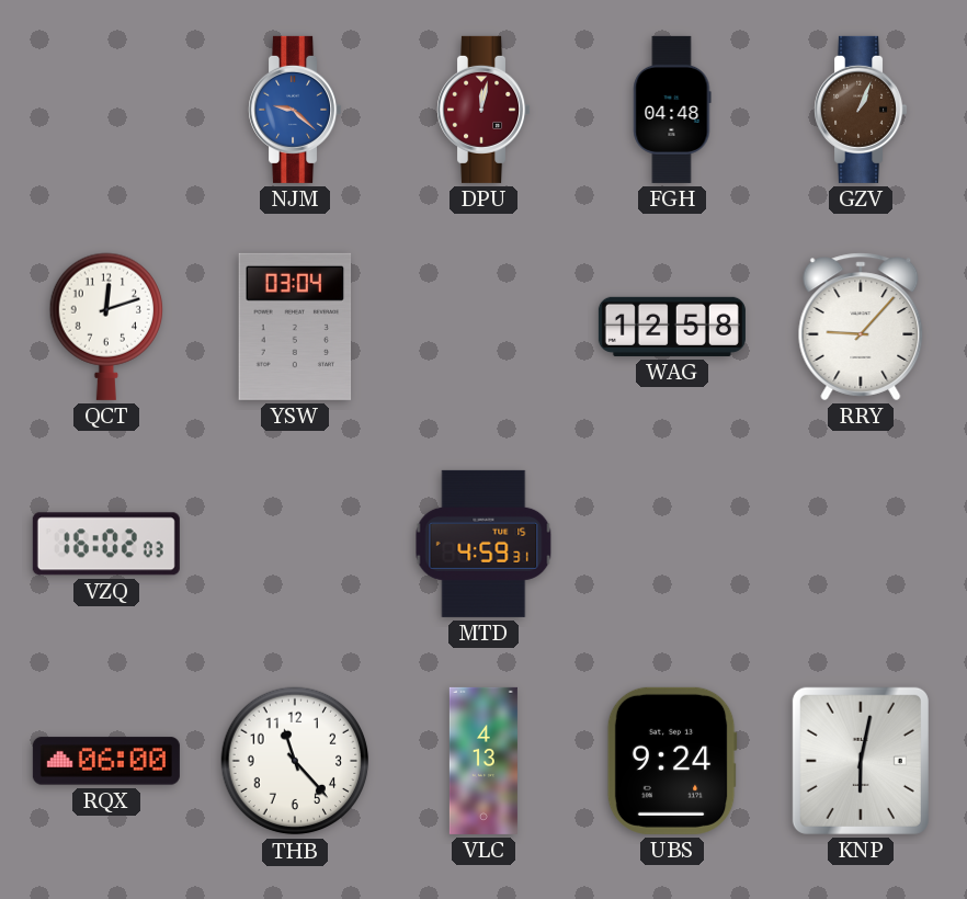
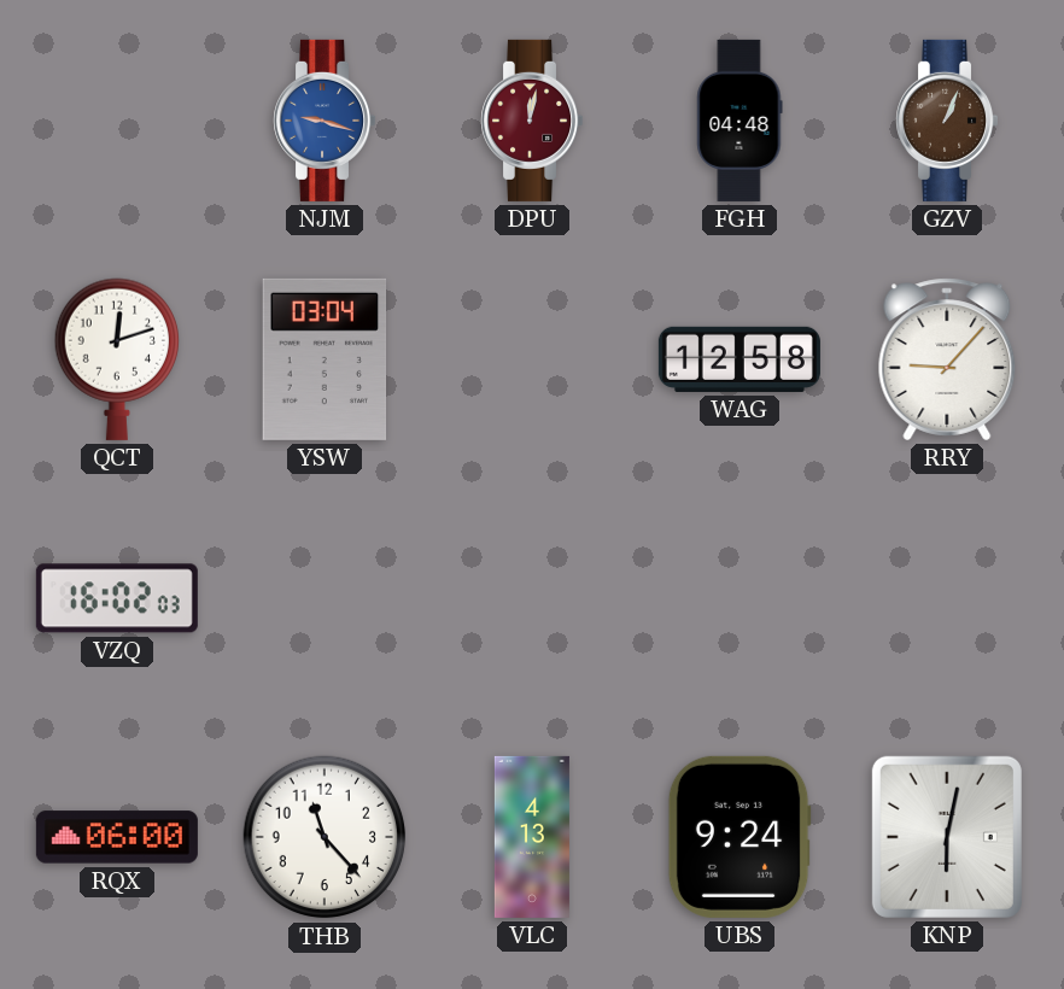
NJM: 9:22 -> 9:18
MTD: 4:59 -> none
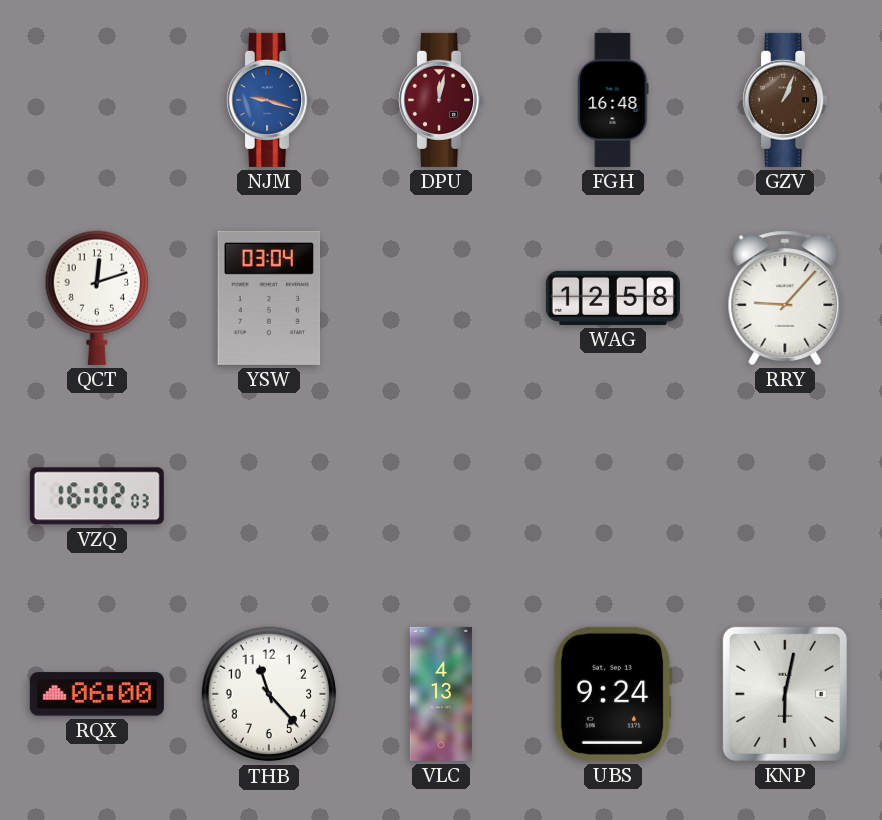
FGH: 04:48 -> 16:48
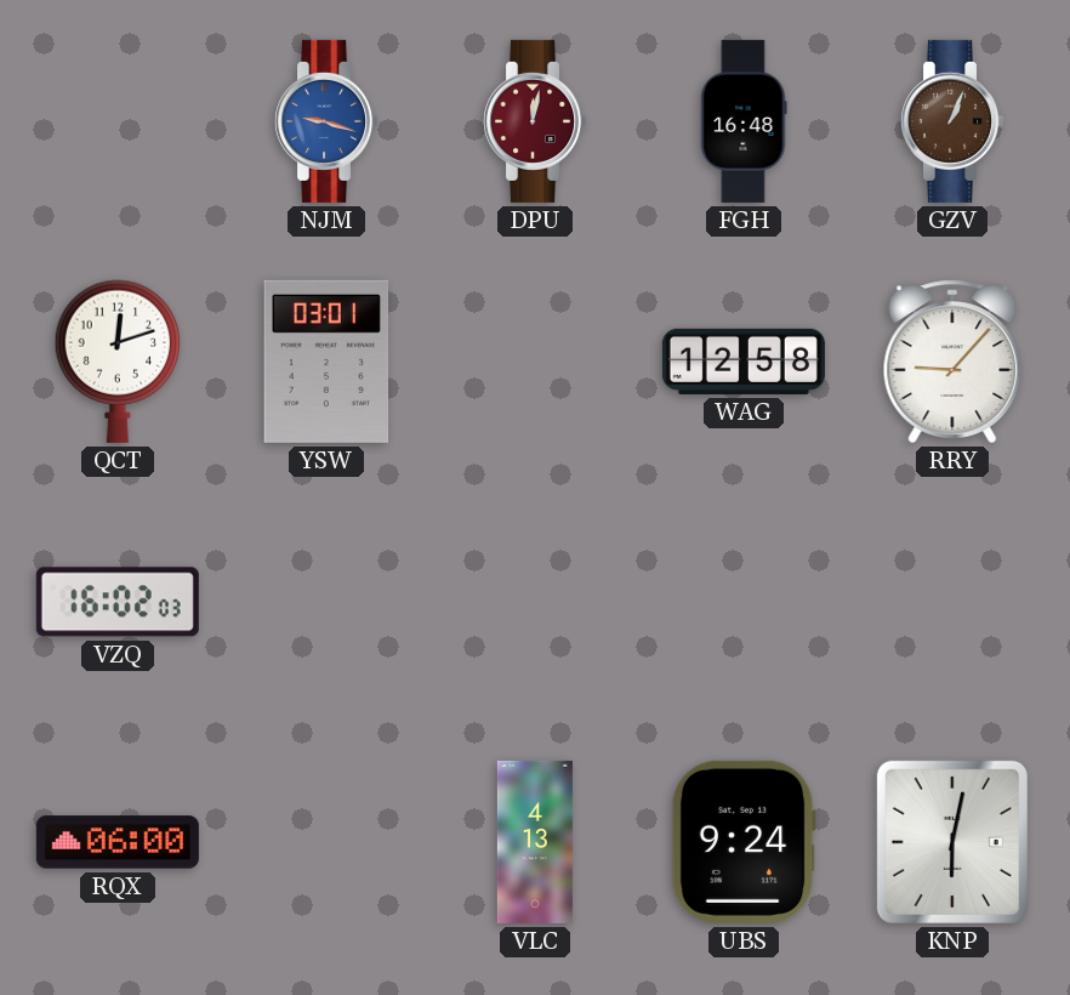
YSW: 03:04 -> 03:01
THB: 11:23 -> none
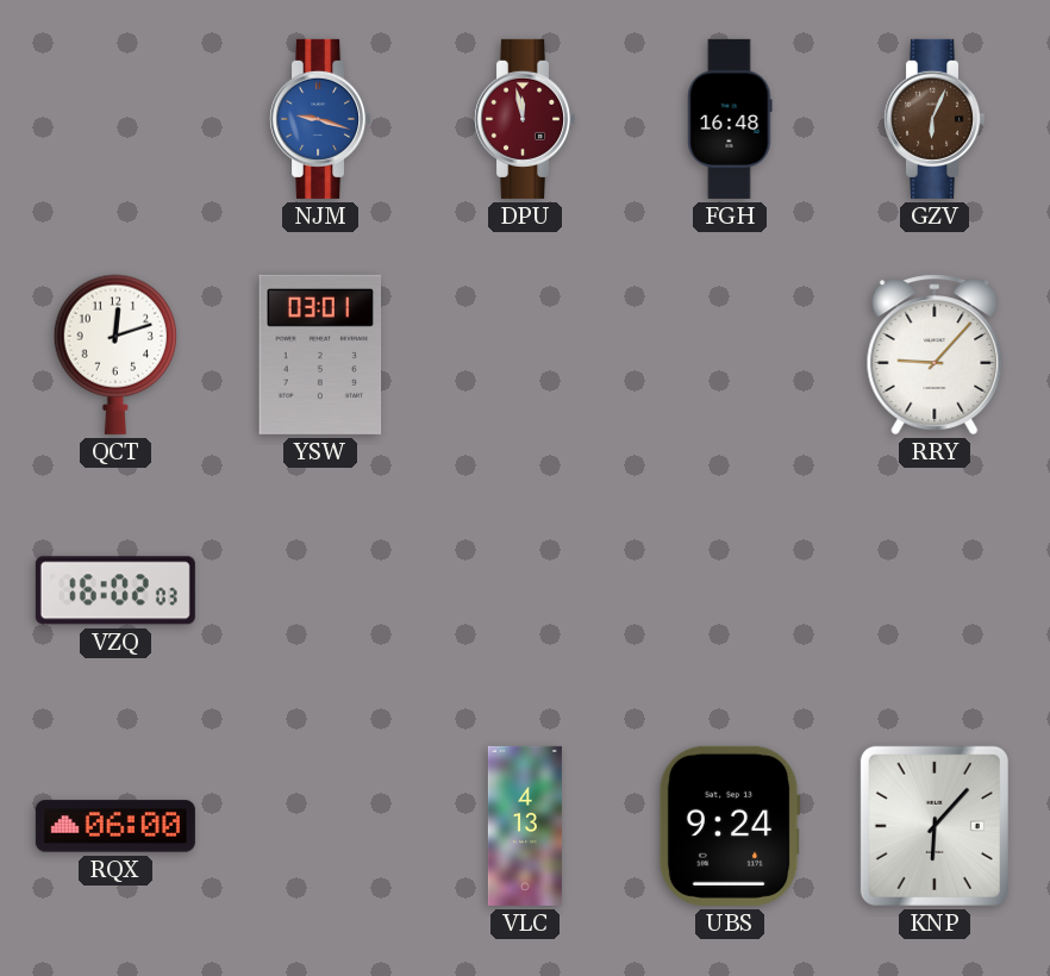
DPU: 12:02 -> 11:58
GZV: 1:04 -> 6:04
WAG: 12:58 -> none
KNP: 6:02 -> 6:07
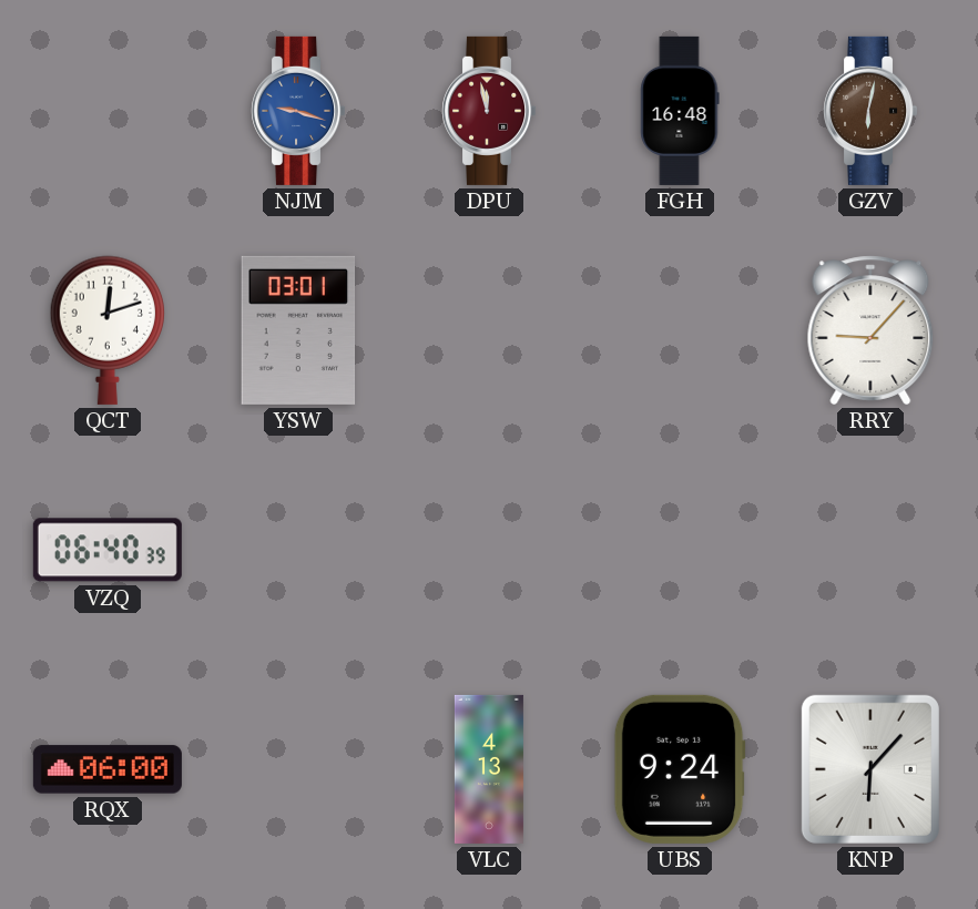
GZV: 6:04 -> 6:02
VZQ: 16:02 -> 06:40
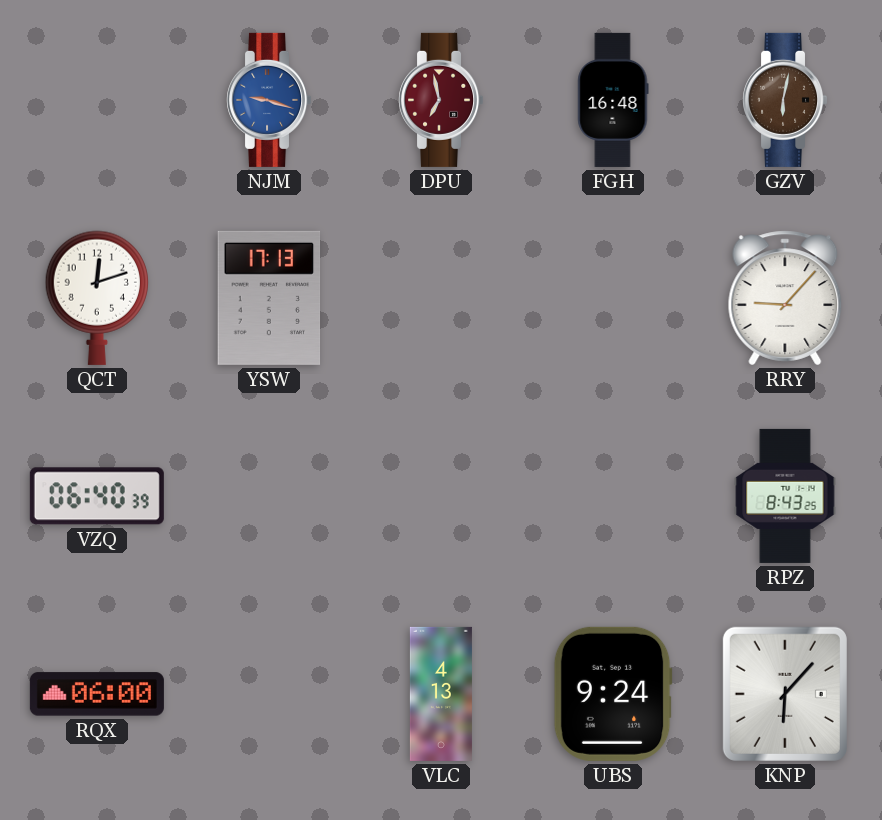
DPU: 11:58 -> 6:58
YSW: 03:01 -> 17:13
RPZ: none -> 8:43
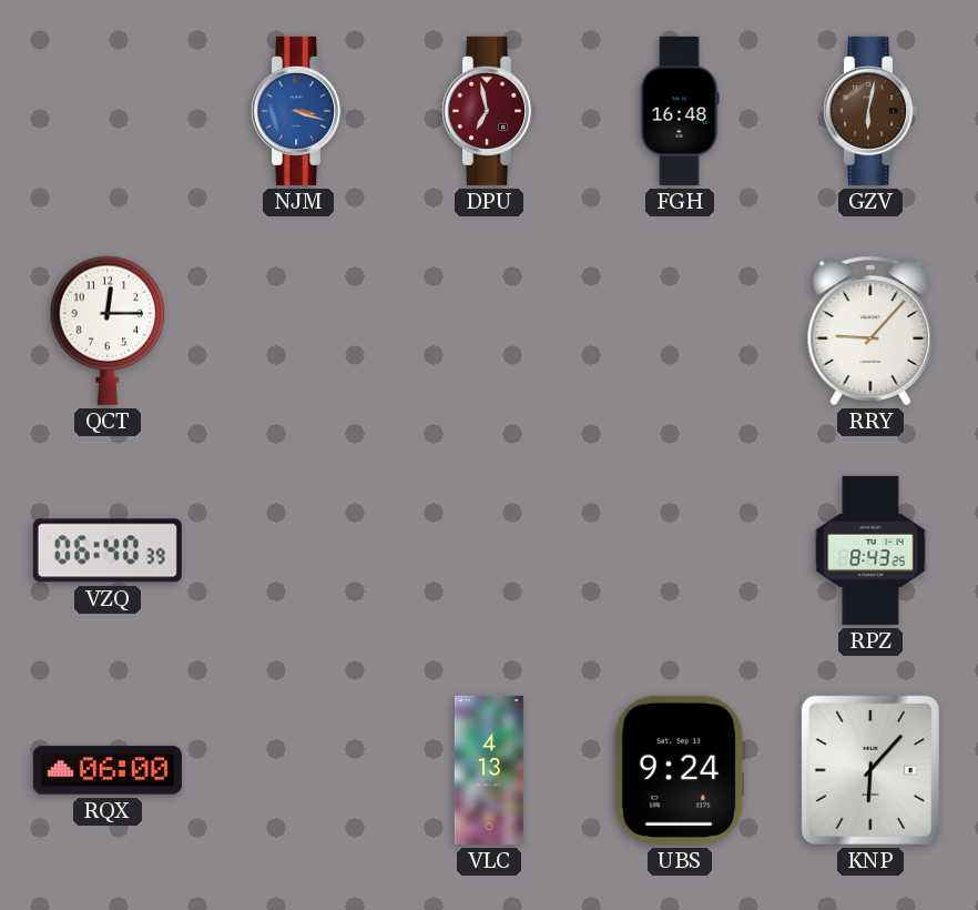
NJM: 9:18 -> 3:18
QCT: 12:12 -> 12:15
YSW: 17:13 -> none
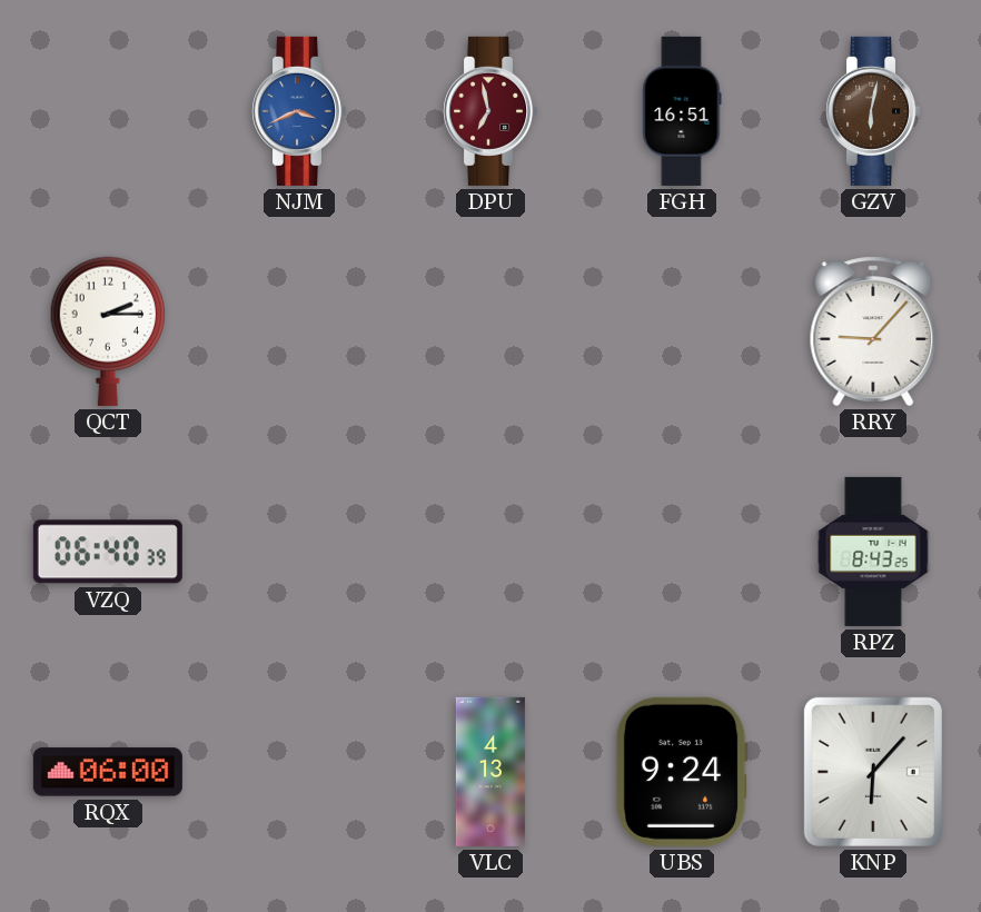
NJM: 3:18 -> 3:41
FGH: 16:48 -> 16:51
QCT: 12:15 -> 2:15
